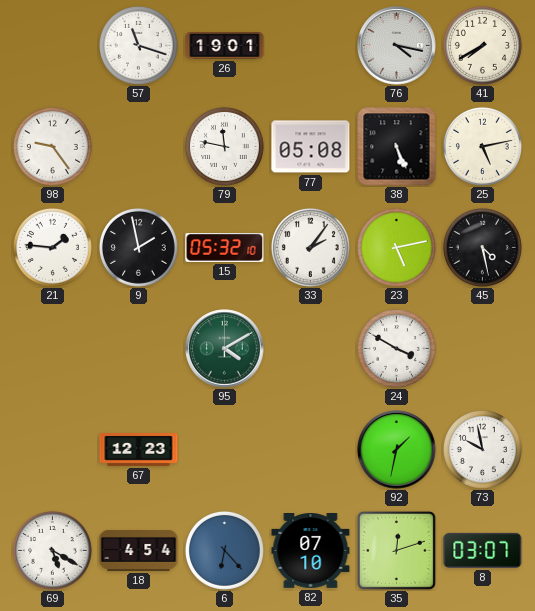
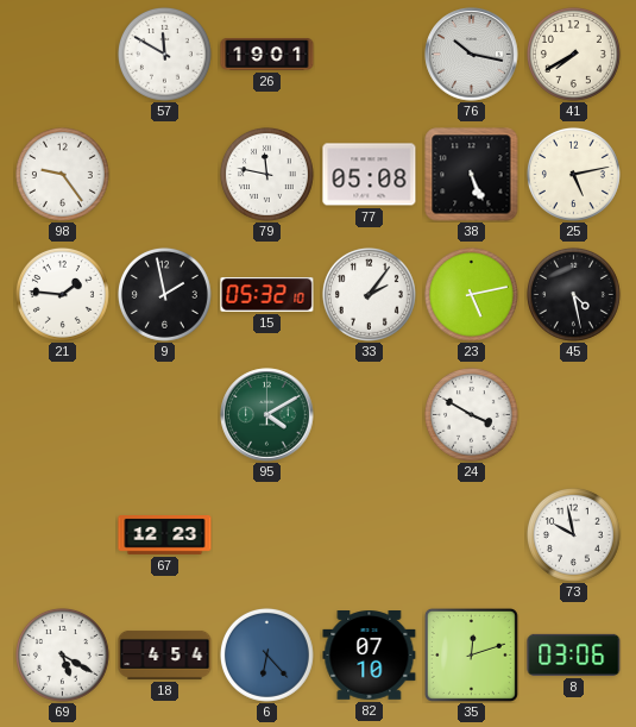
57: 11:18 -> 11:50
76: 4:17 -> 10:17
92: 1:32 -> none
8: 03:07 -> 03:06
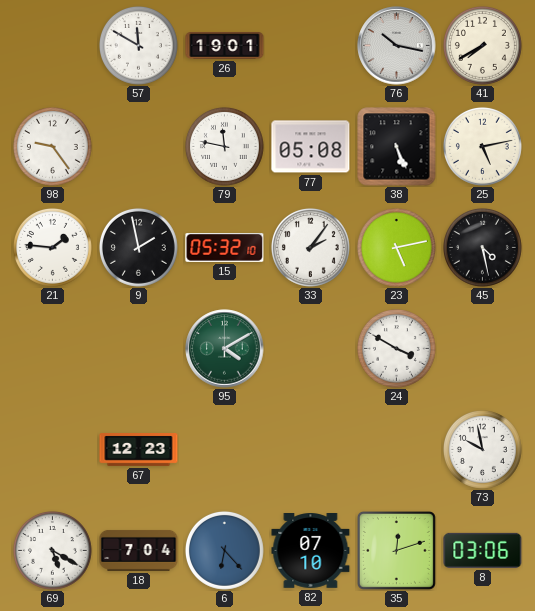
18: 4:54 -> 7:04
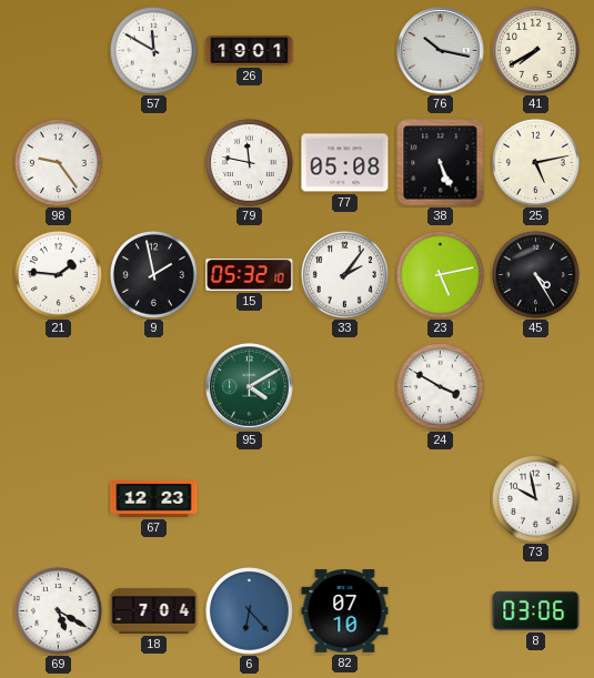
45: 4:28 -> 4:25
35: 12:12 -> none
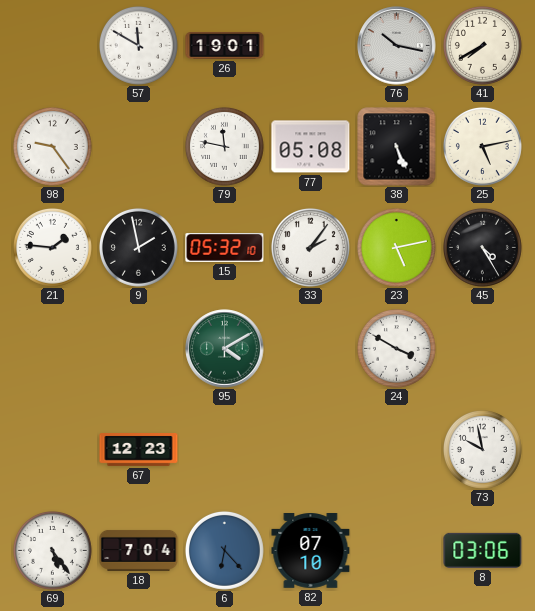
69: 5:20 -> 5:24
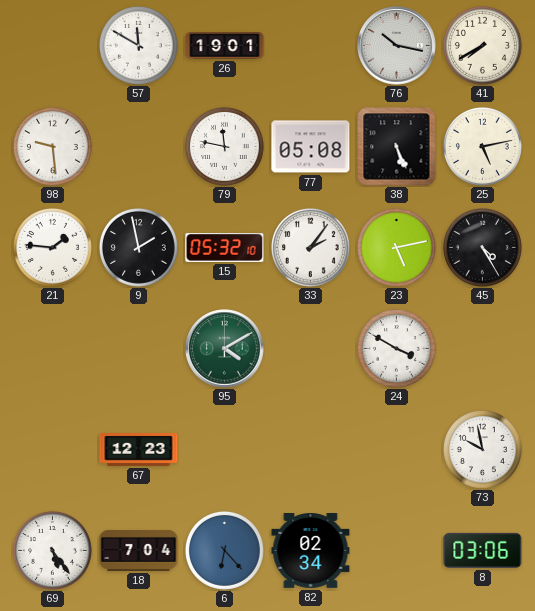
98: 9:24 -> 9:29
82: 07:10 -> 02:34
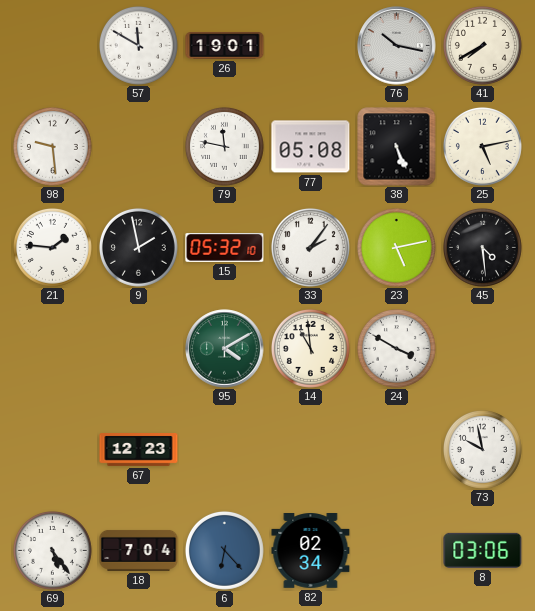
45: 4:25 -> 4:29
14: none -> 10:59
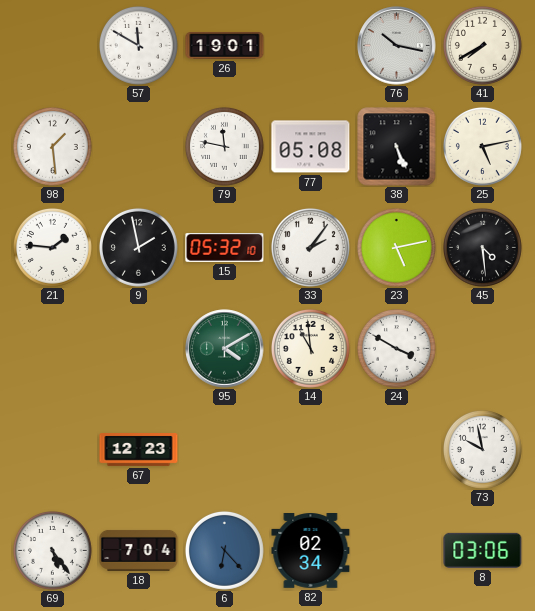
98: 9:29 -> 1:29
